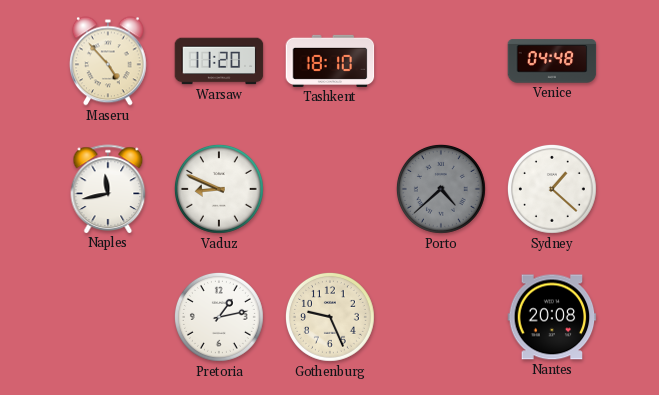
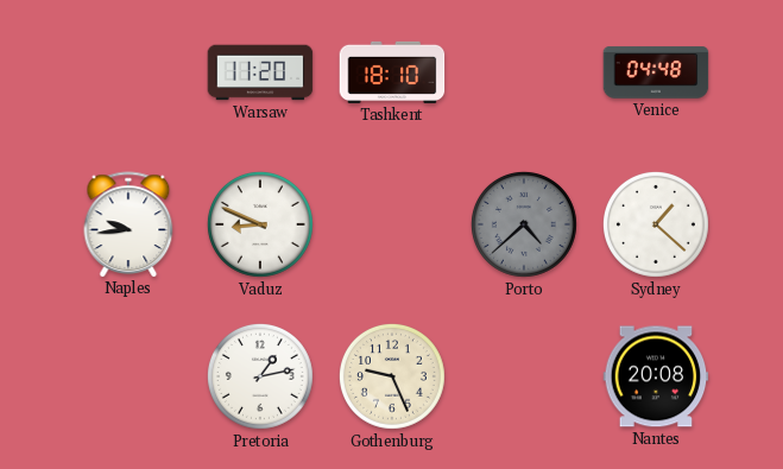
Maseru: 4:53 -> none
Naples: 11:43 -> 9:44
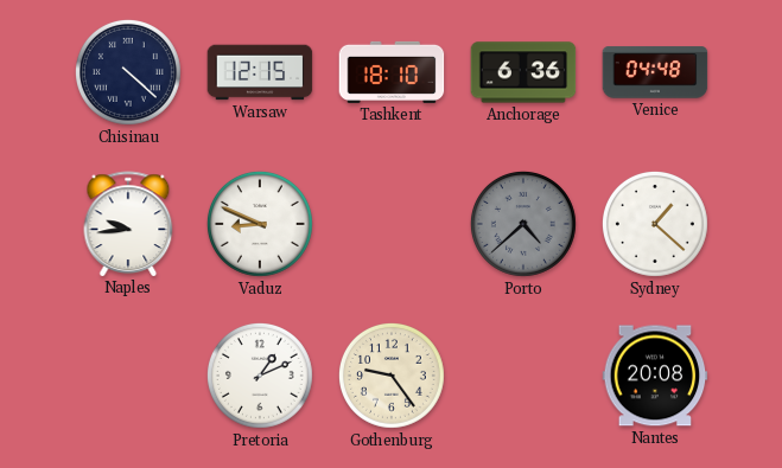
Chisinau: none -> 4:22
Warsaw: 11:20 -> 12:15
Anchorage: none -> 6:36
Pretoria: 1:13 -> 1:11
Gothenburg: 9:26 -> 9:24
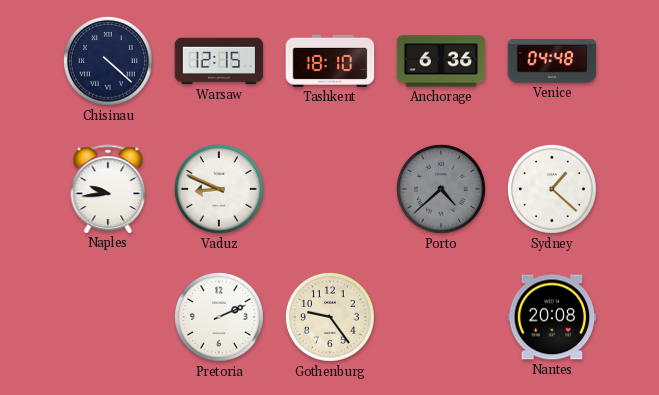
Pretoria: 1:11 -> 2:11
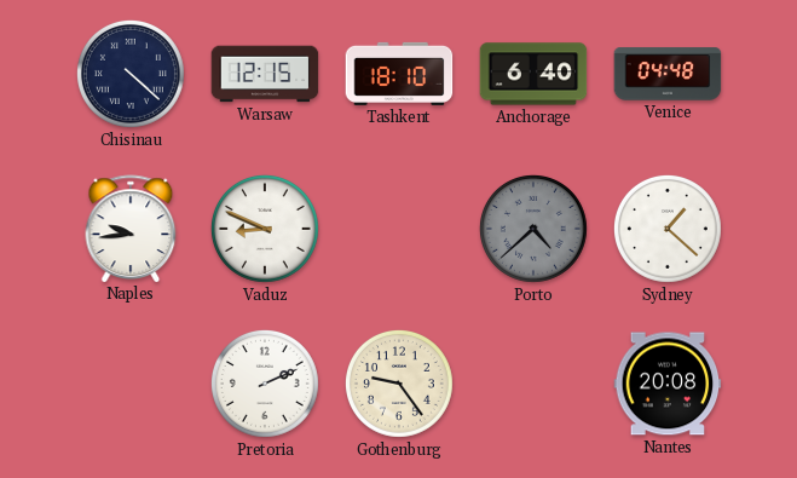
Anchorage: 6:36 -> 6:40
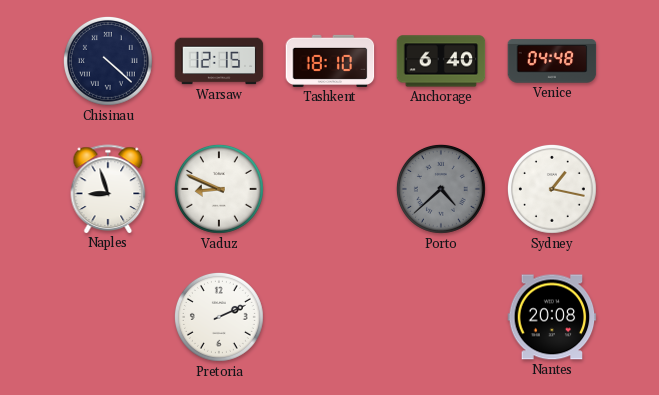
Naples: 9:44 -> 8:57
Sydney: 1:22 -> 1:17
Gothenburg: 9:24 -> none
